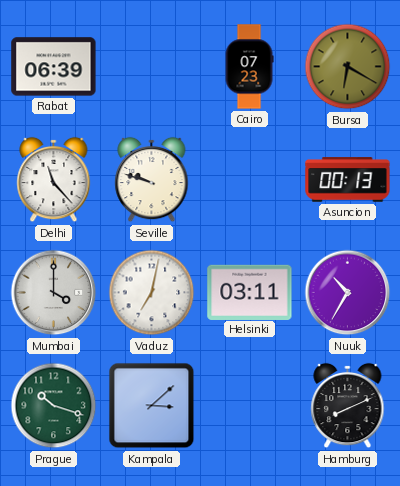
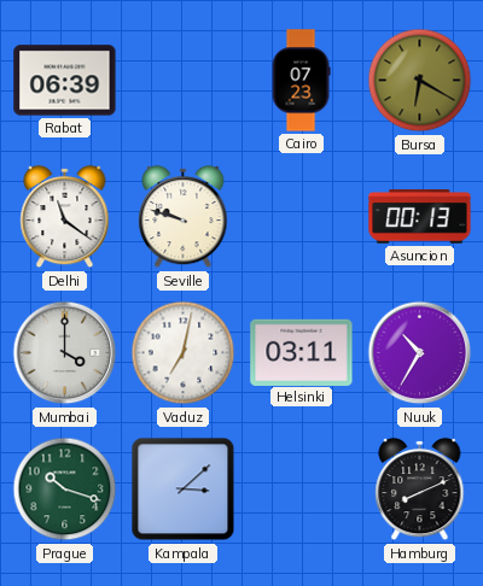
Delhi: 11:23 -> 11:21
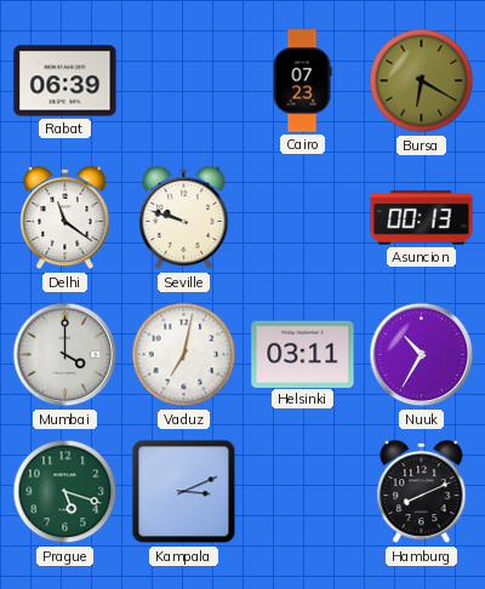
Prague: 10:18 -> 5:18
Kampala: 3:08 -> 3:11
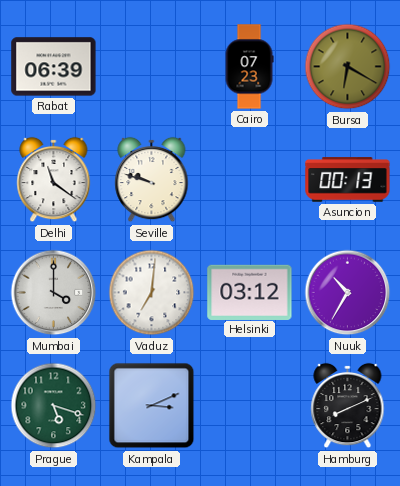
Vaduz: 7:02 -> 7:01
Helsinki: 03:11 -> 03:12
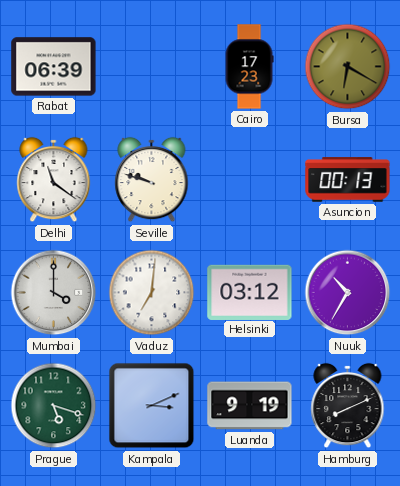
Cairo: 07:23 -> 17:23
Luanda: none -> 9:19
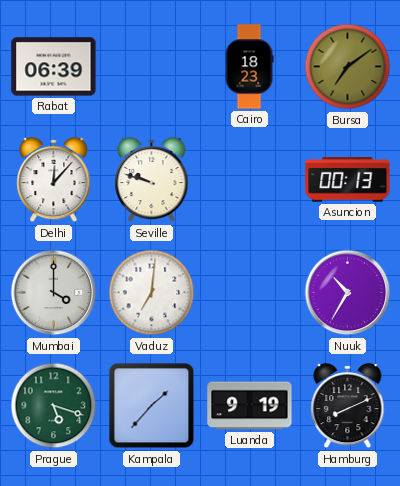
Cairo: 17:23 -> 18:23
Bursa: 6:20 -> 7:09
Delhi: 11:21 -> 12:07
Helsinki: 03:12 -> none
Kampala: 3:11 -> 1:37
